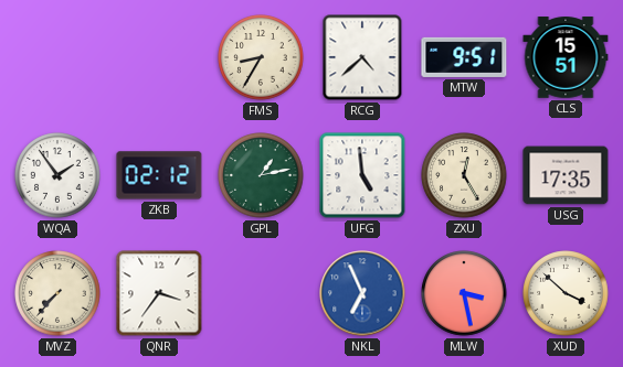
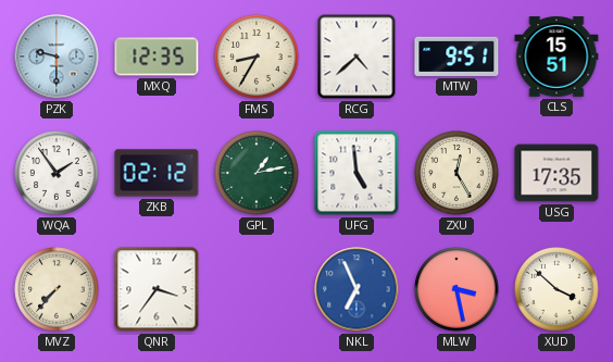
PZK: none -> 9:30
MXQ: none -> 12:35
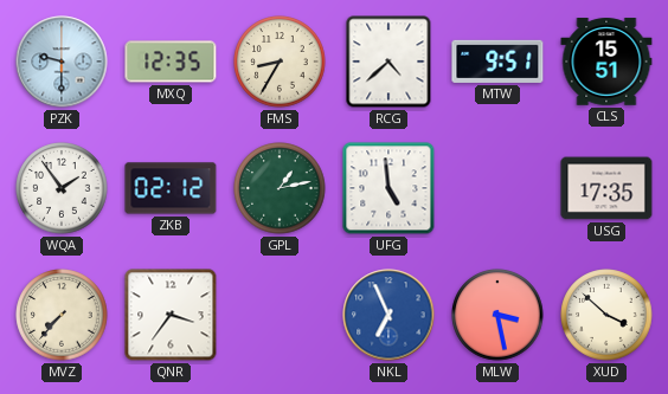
ZXU: 12:25 -> none
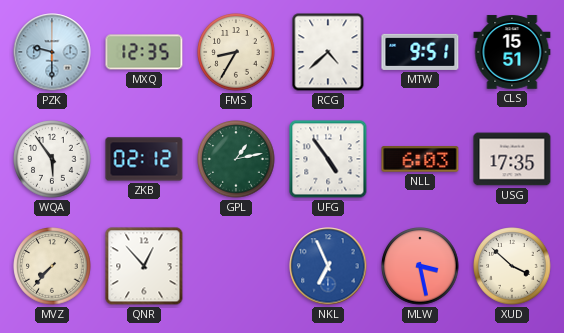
WQA: 1:54 -> 5:54
UFG: 4:59 -> 4:54
NLL: none -> 6:03
QNR: 3:36 -> 12:53
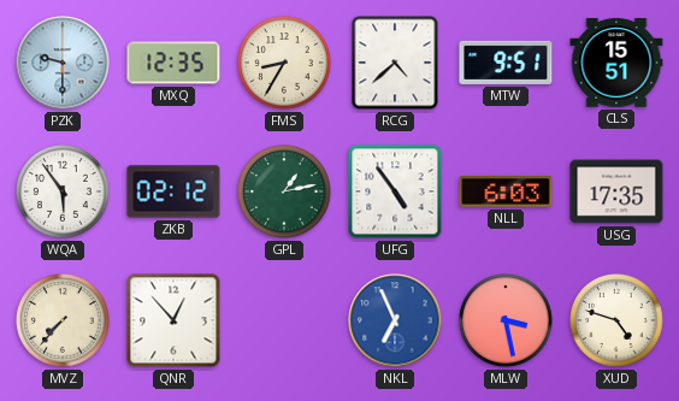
XUD: 3:52 -> 4:48
